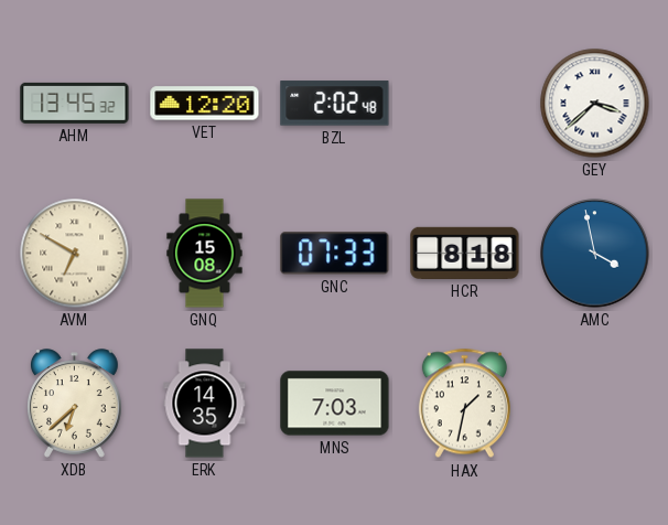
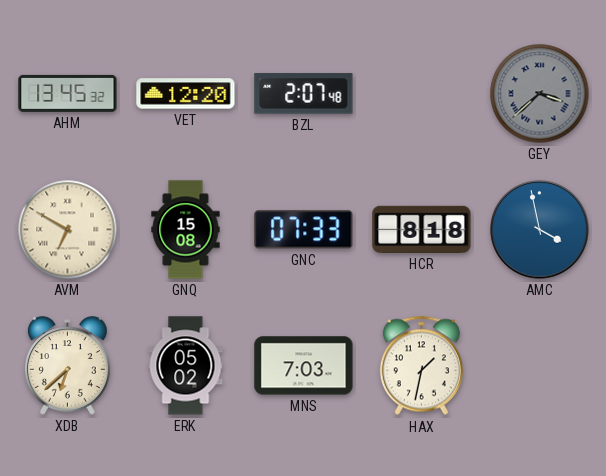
BZL: 2:02 -> 2:07
GEY dial: white -> grey
ERK: 14:35 -> 05:02
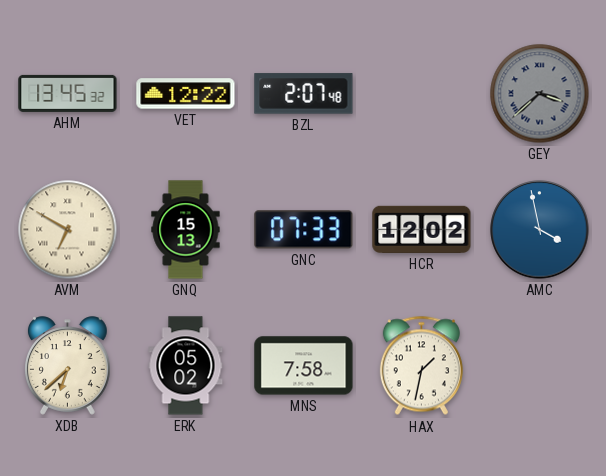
VET: 12:20 -> 12:22
GNQ: 15:08 -> 15:13
HCR: 8:18 -> 12:02
MNS: 7:03 -> 7:58
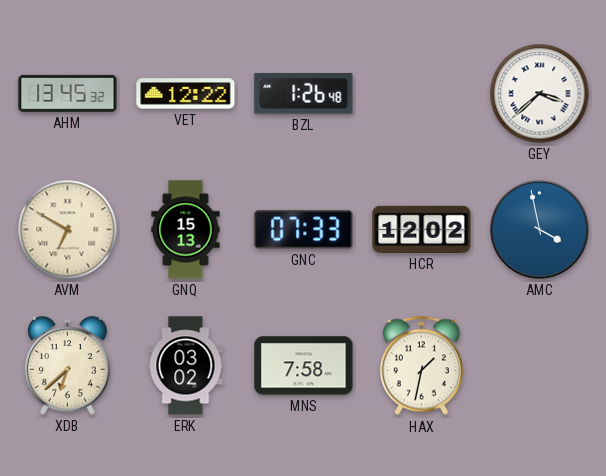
BZL: 2:07 -> 1:26
GEY dial: grey -> white
ERK: 05:02 -> 03:02
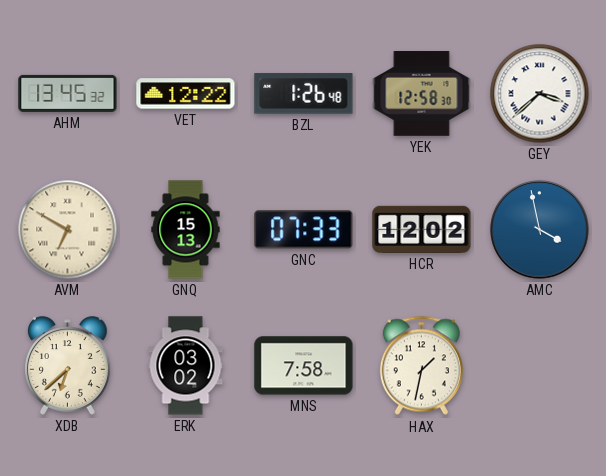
YEK: none -> 12:58
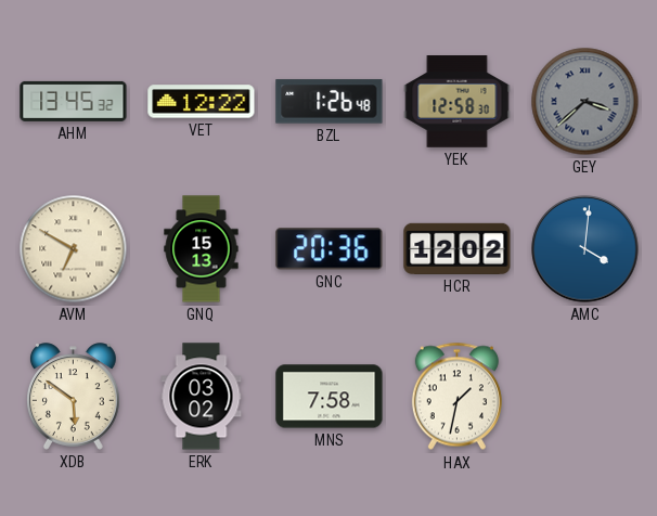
GEY dial: white -> grey
GNC: 07:33 -> 20:36
AMC: 3:58 -> 4:01
XDB: 6:38 -> 5:51
